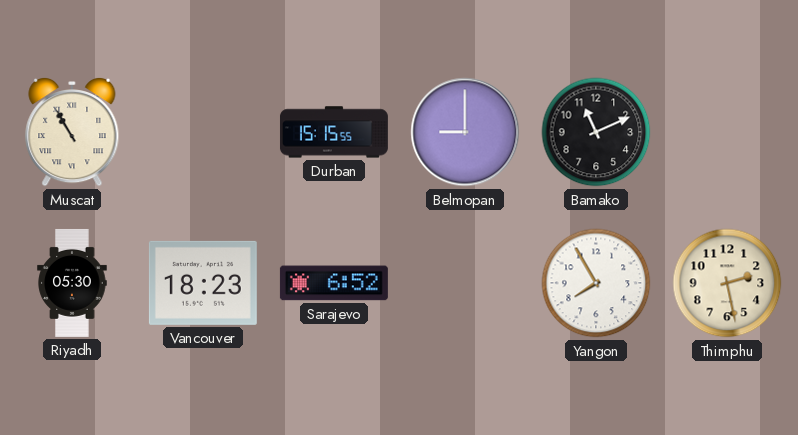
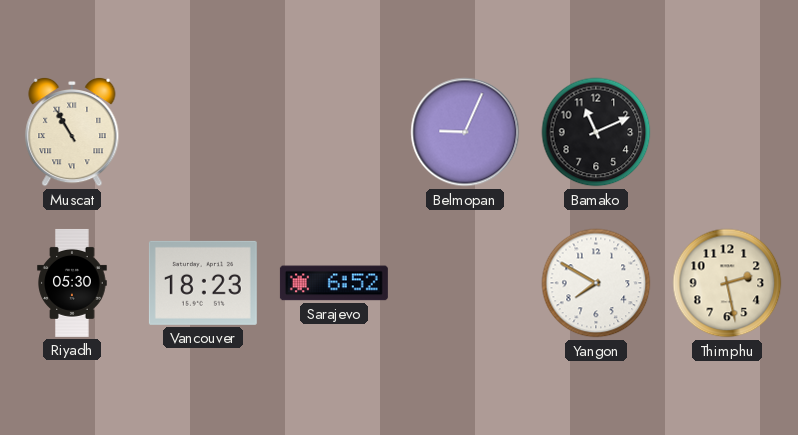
Durban: 15:15 -> none
Belmopan: 9:00 -> 9:04
Yangon: 7:55 -> 7:50
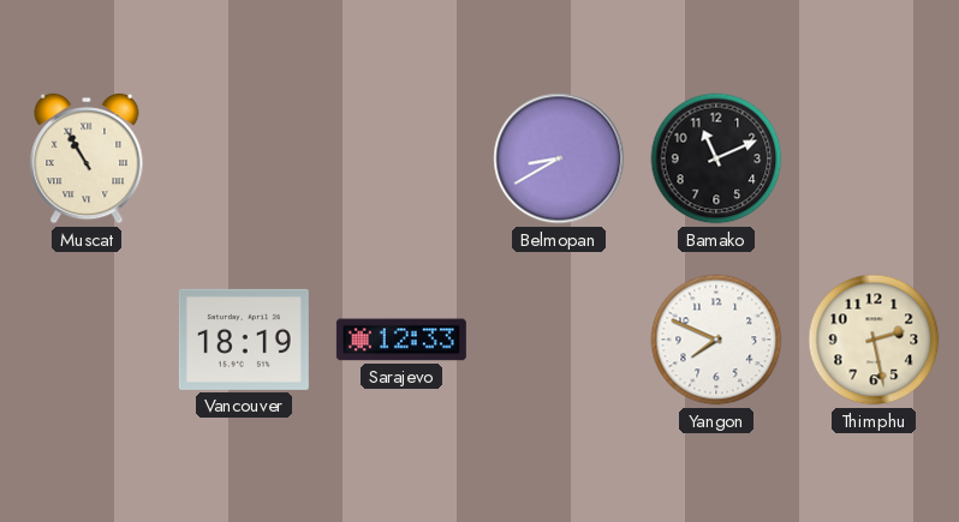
Belmopan: 9:04 -> 8:40
Riyadh: 05:30 -> none
Vancouver: 18:23 -> 18:19
Sarajevo: 6:52 -> 12:33
Yangon: 7:50 -> 7:49
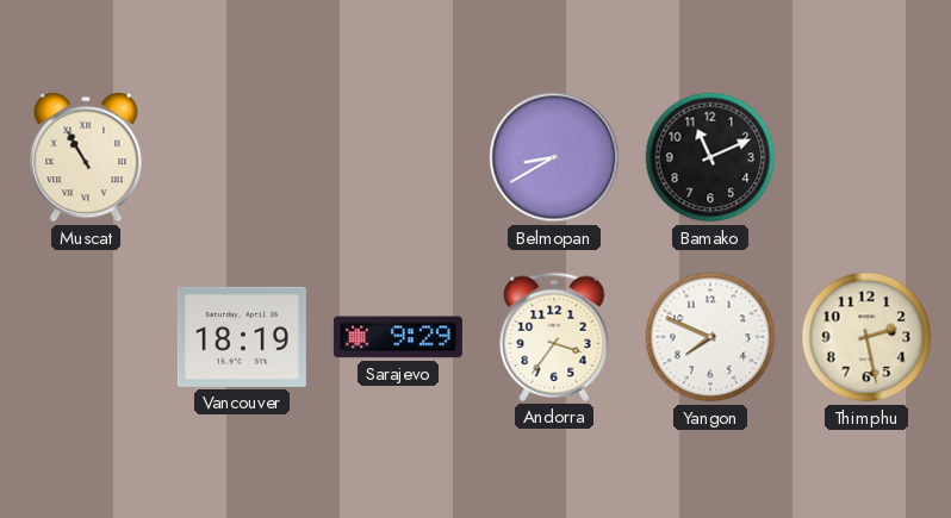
Sarajevo: 12:33 -> 9:29
Andorra: none -> 3:36
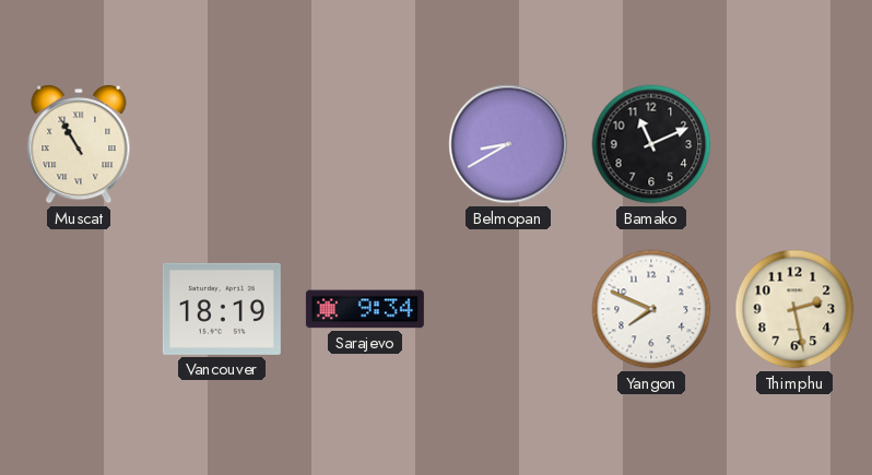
Sarajevo: 9:29 -> 9:34
Andorra: 3:36 -> none
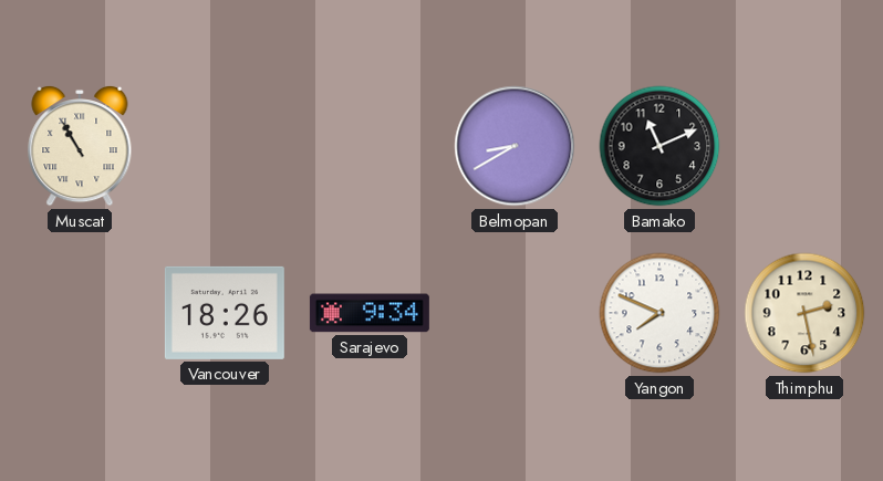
Vancouver: 18:19 -> 18:26
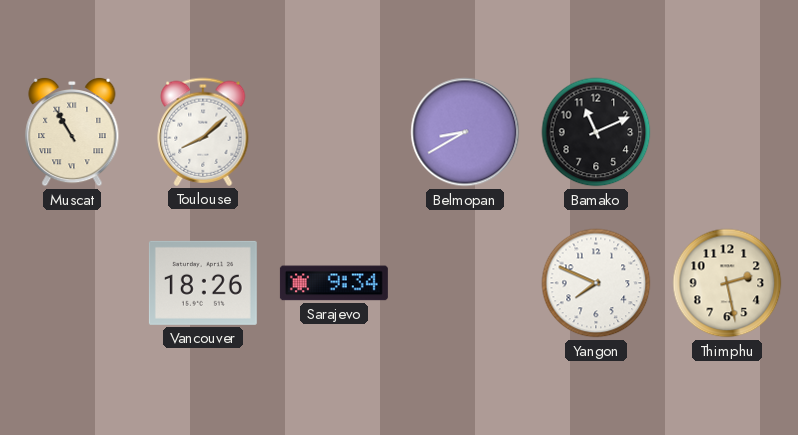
Toulouse: none -> 8:08
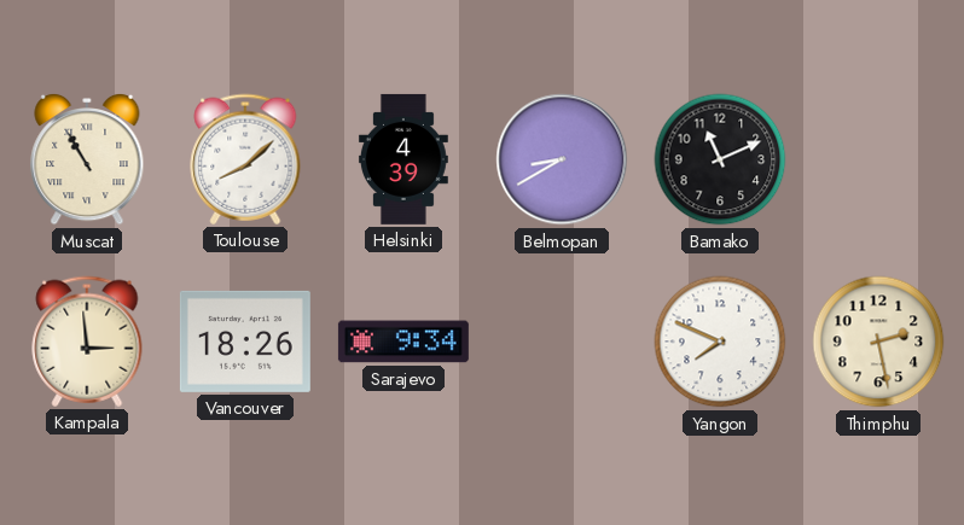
Helsinki: none -> 4:39
Kampala: none -> 2:59
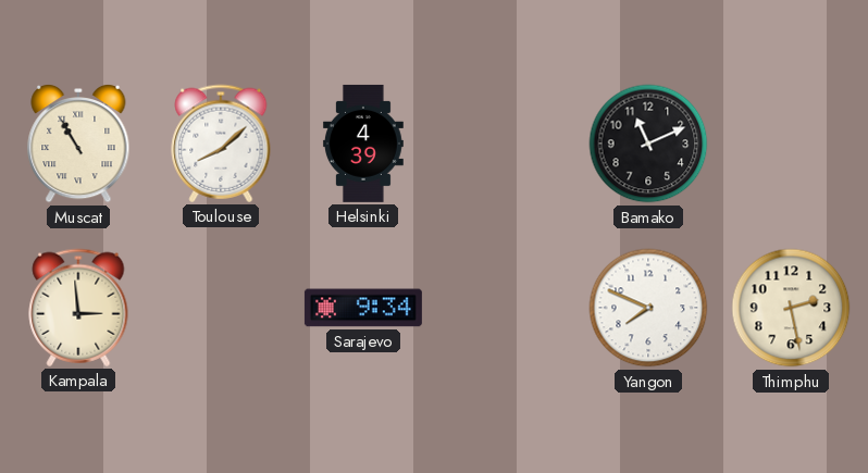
Belmopan: 8:40 -> none
Vancouver: 18:26 -> none
